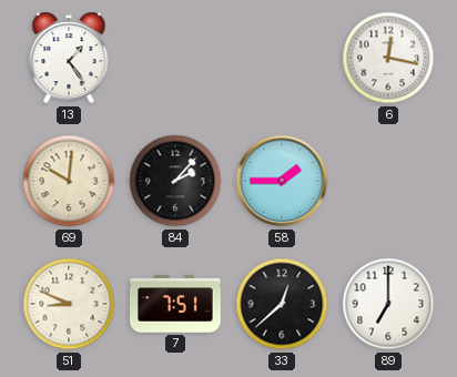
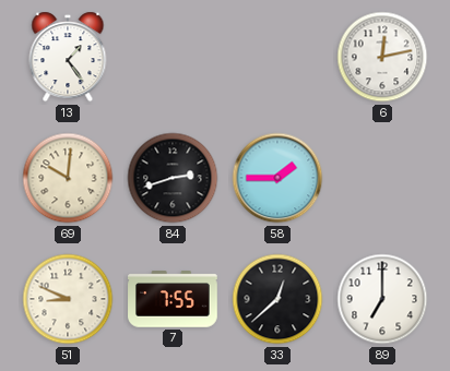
6: 12:17 -> 12:13
84: 2:07 -> 2:42
7: 7:51 -> 7:55
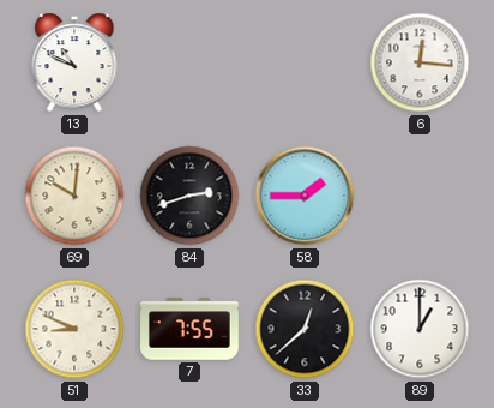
13: 1:24 -> 10:49
6: 12:13 -> 12:16
89: 7:00 -> 1:00
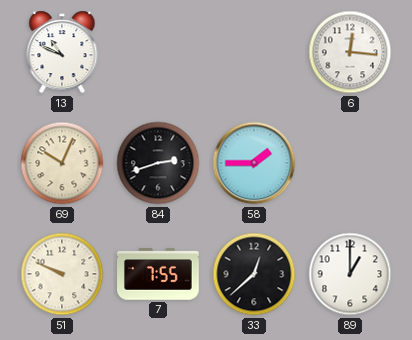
69: 10:01 -> 10:04
51: 8:49 -> 9:49
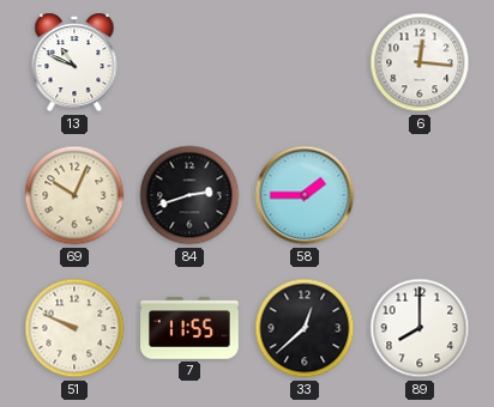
7: 7:55 -> 11:55
89: 1:00 -> 8:00
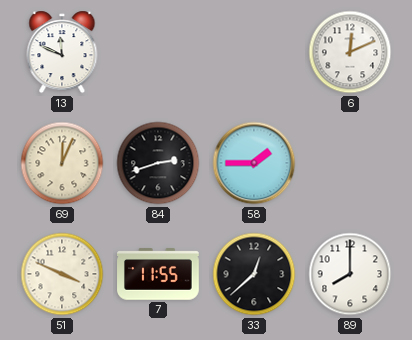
13: 10:49 -> 11:49
6: 12:16 -> 12:11
69: 10:04 -> 12:04
51: 9:49 -> 3:49
